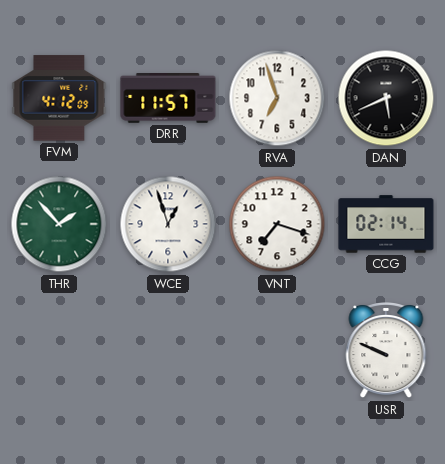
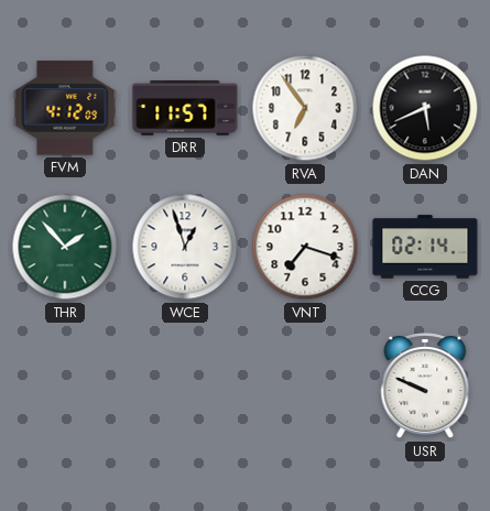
RVA: 6:57 -> 6:54
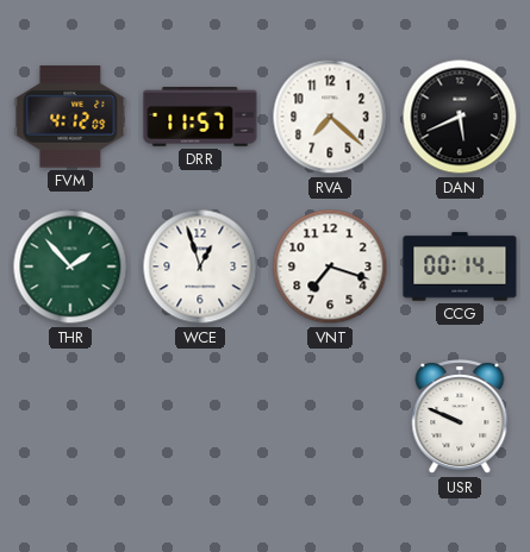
RVA: 6:54 -> 7:22
CCG: 02:14 -> 00:14
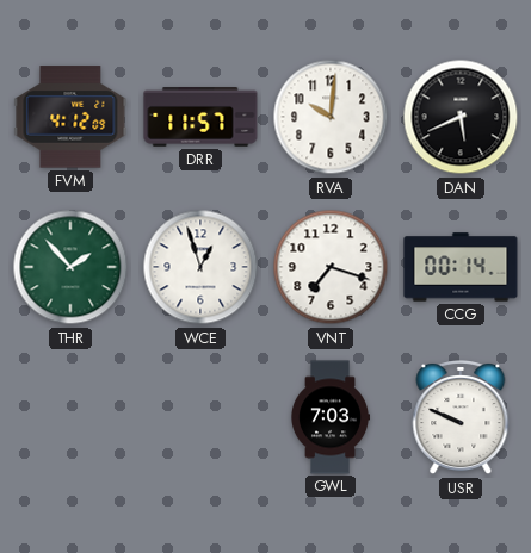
RVA: 7:22 -> 10:01
GWL: none -> 7:03
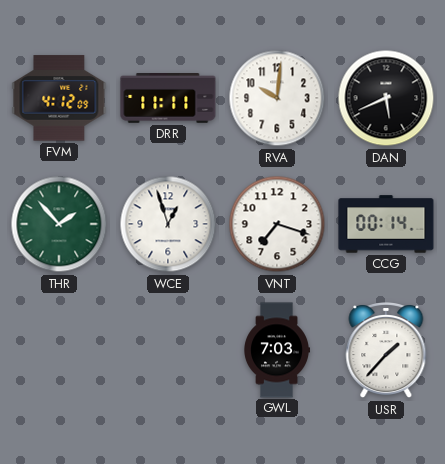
DRR: 11:57 -> 11:11
USR: 9:49 -> 1:37
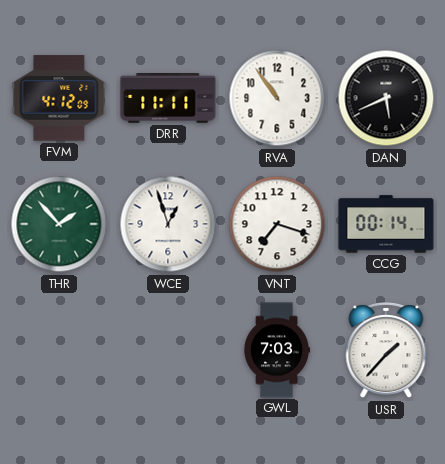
RVA: 10:01 -> 10:54
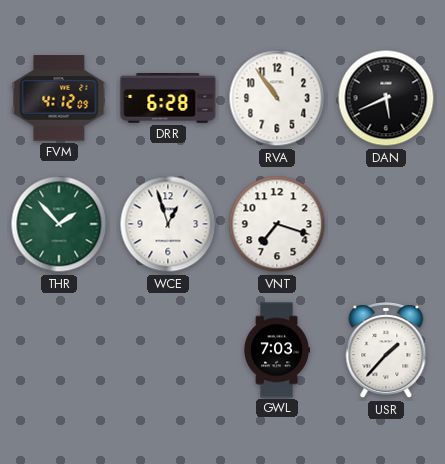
DRR: 11:11 -> 6:28
CCG: 00:14 -> none
